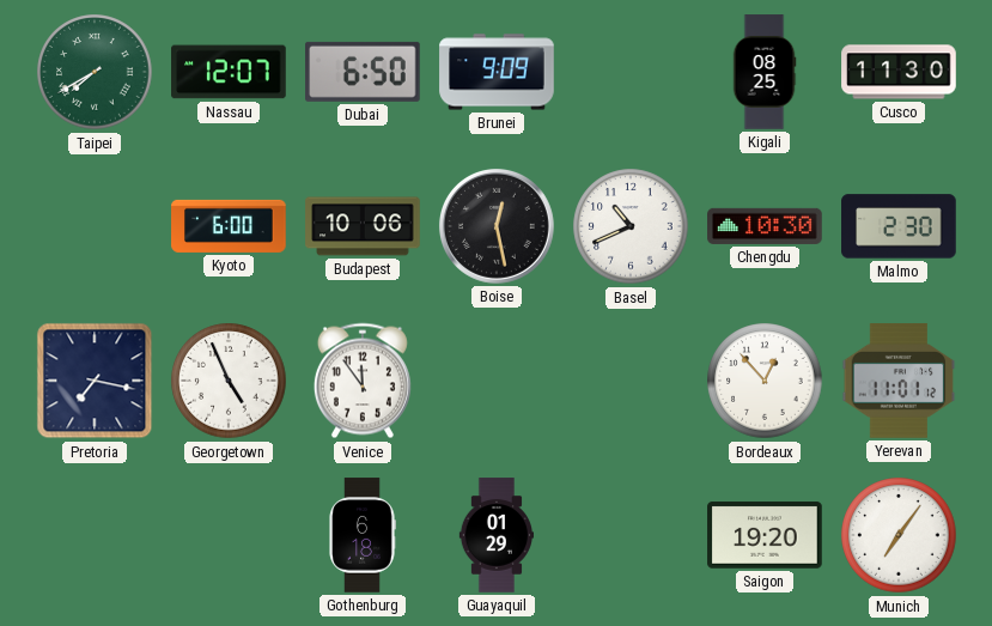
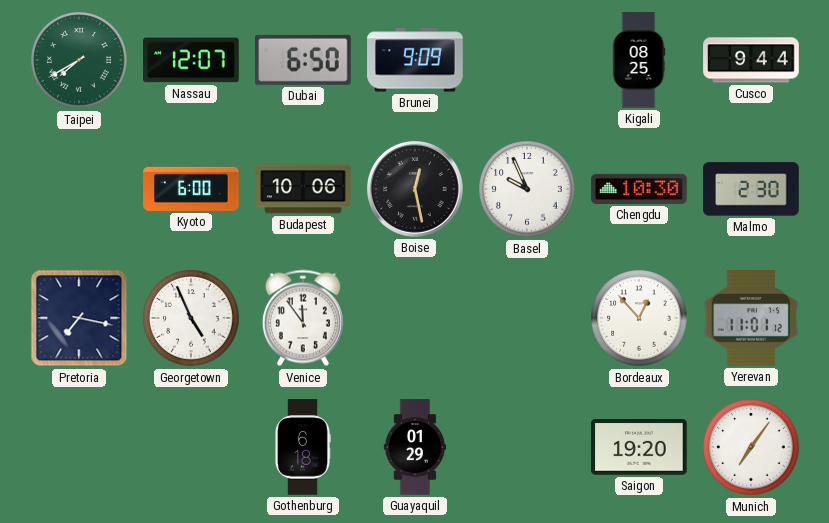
Cusco: 11:30 -> 9:44
Basel: 10:41 -> 9:56
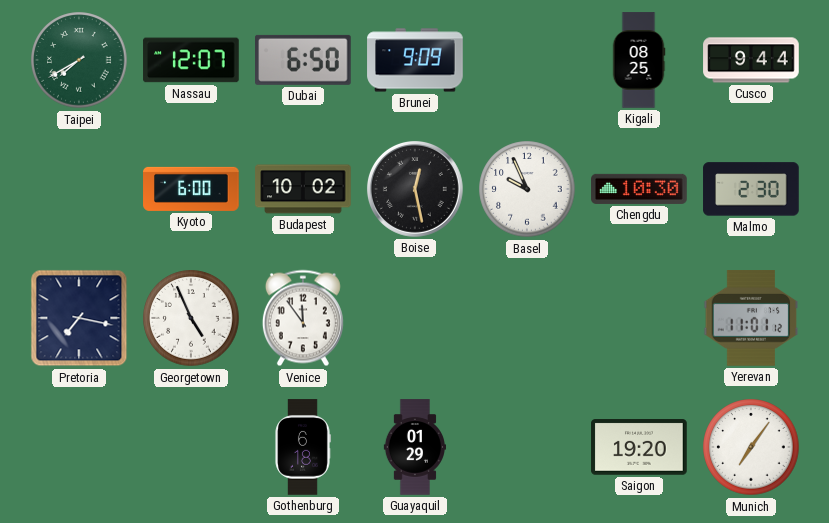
Budapest: 10:06 -> 10:02
Bordeaux: 12:53 -> none
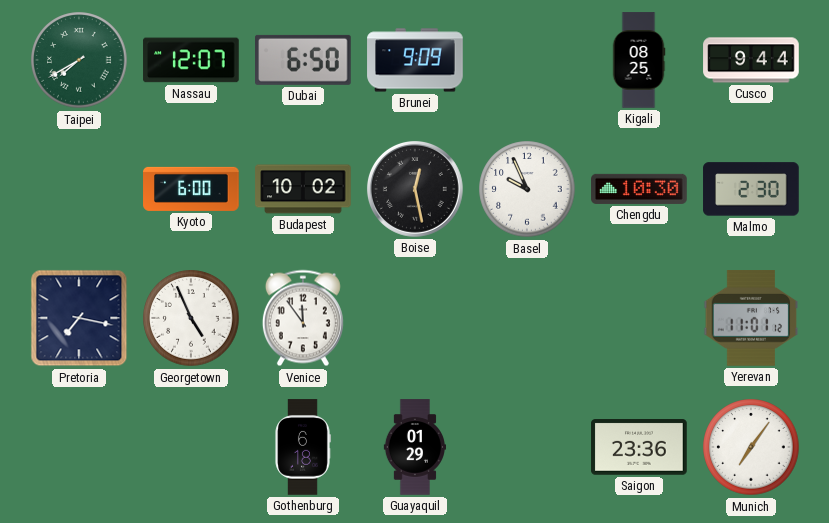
Saigon: 19:20 -> 23:36
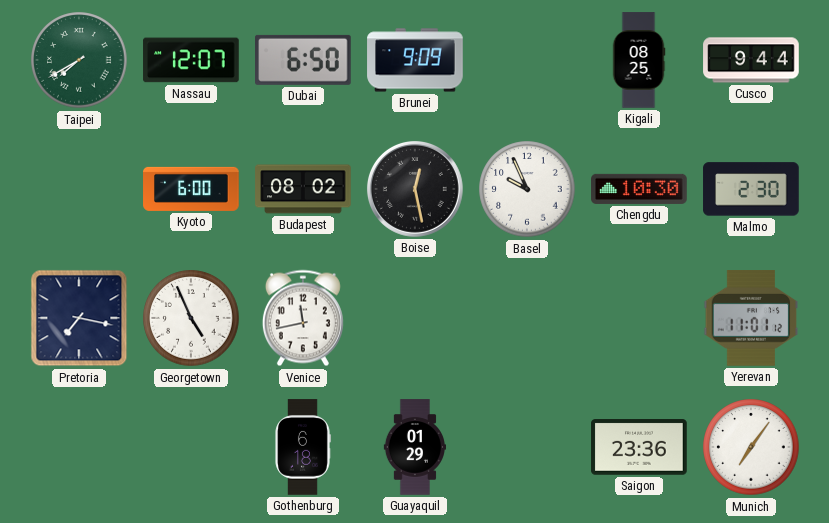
Budapest: 10:02 -> 08:02
Venice: 11:54 -> 11:43
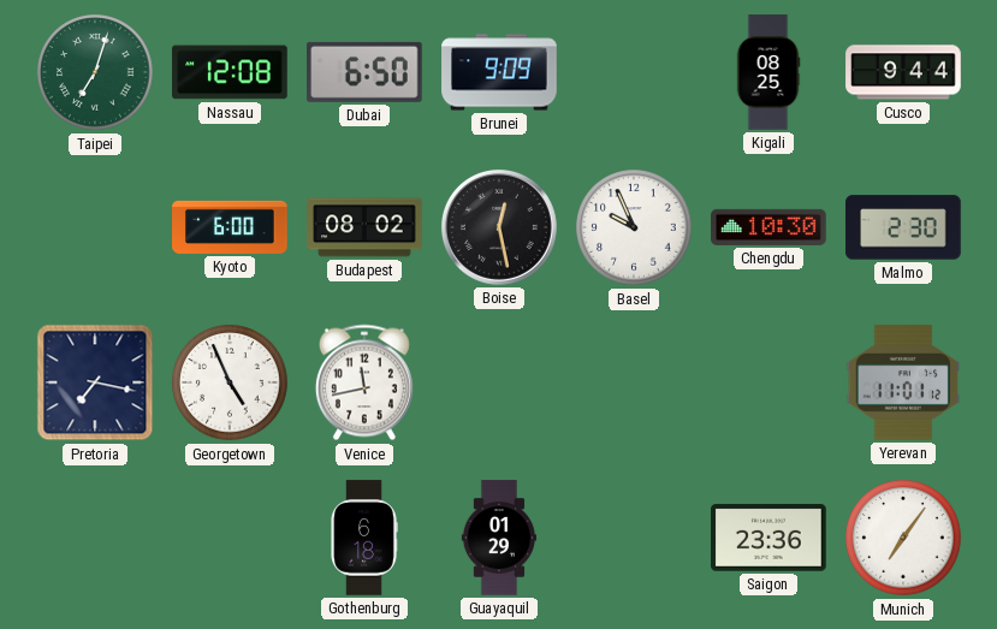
Taipei: 7:40 -> 7:03
Nassau: 12:07 -> 12:08
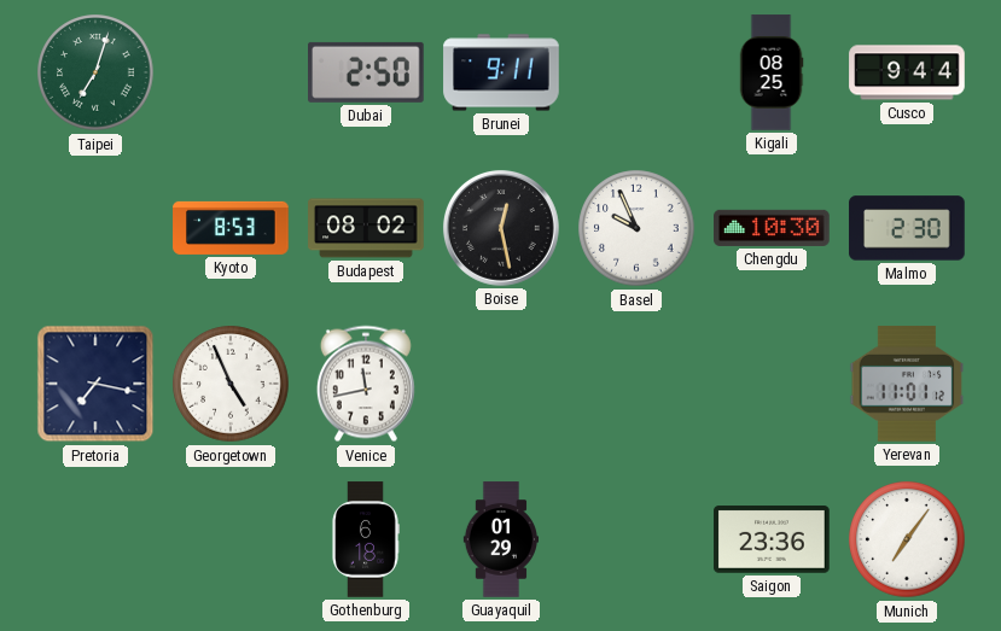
Nassau: 12:08 -> none
Dubai: 6:50 -> 2:50
Brunei: 9:09 -> 9:11
Kyoto: 6:00 -> 8:53
